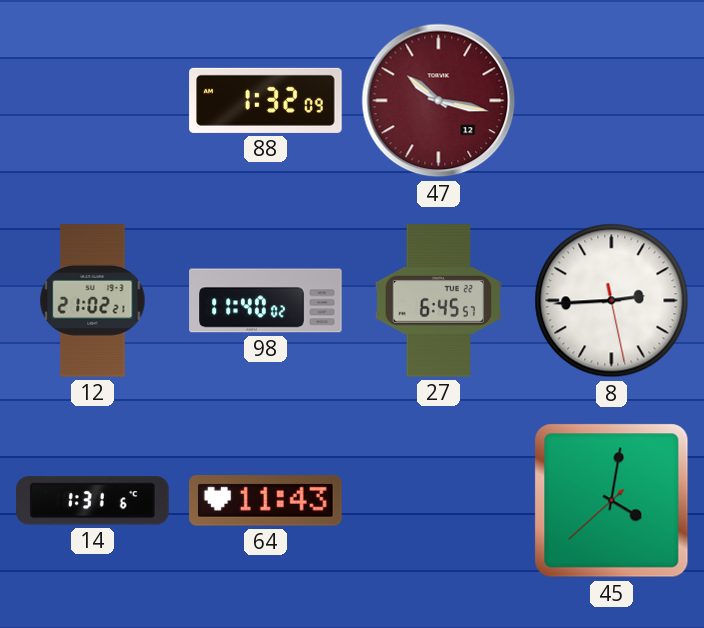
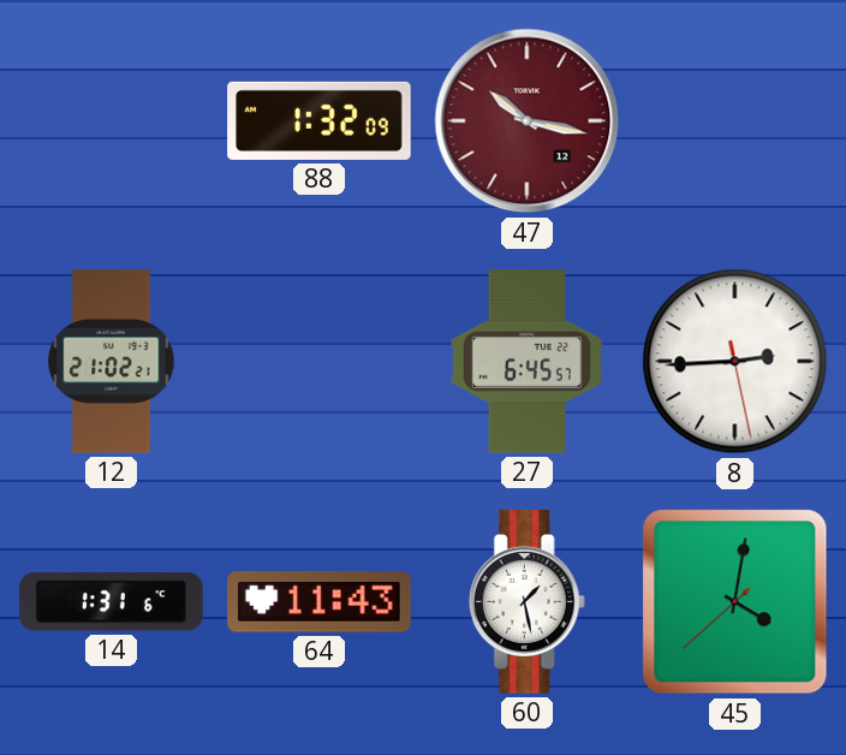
98: 11:40 -> none
60: none -> 1:28
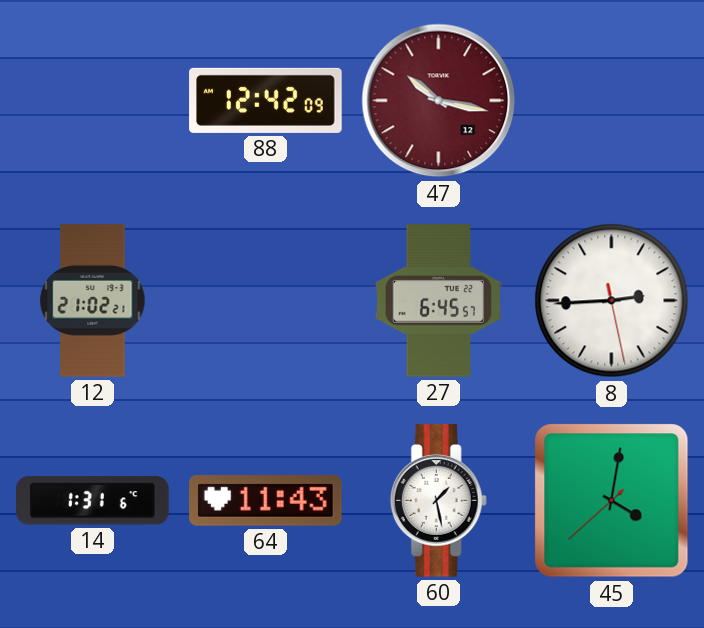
88: 1:32 -> 12:42
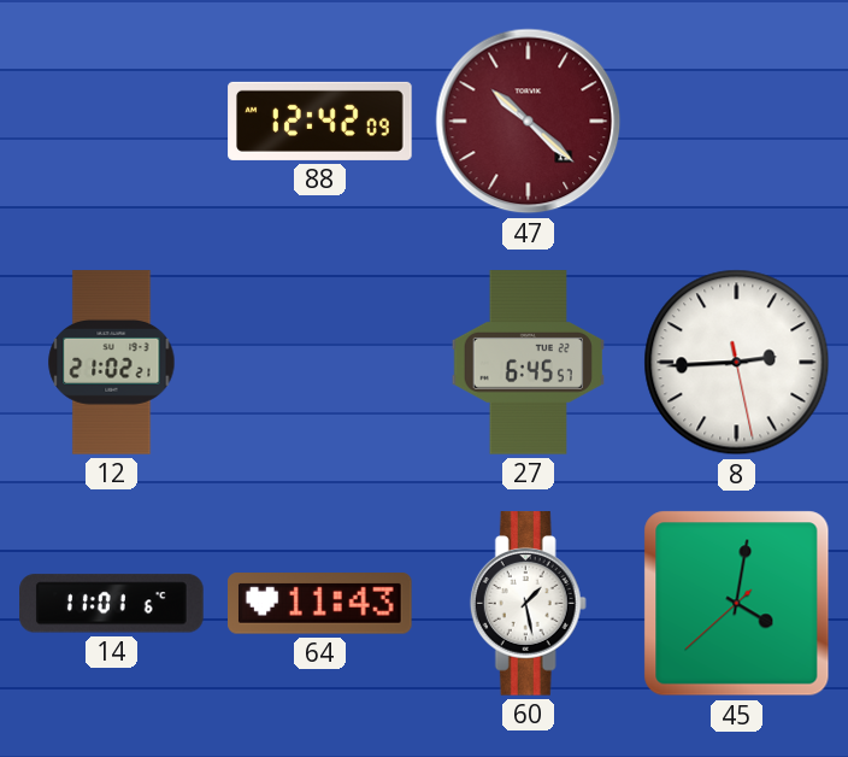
47: 10:17 -> 10:22
14: 1:31 -> 11:01
